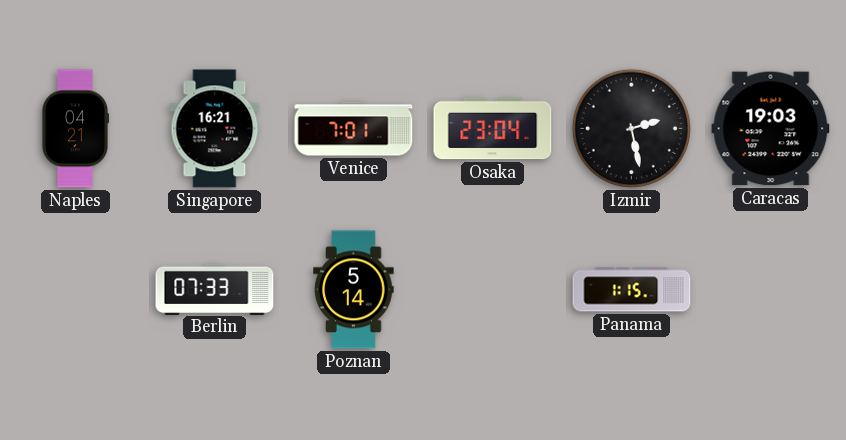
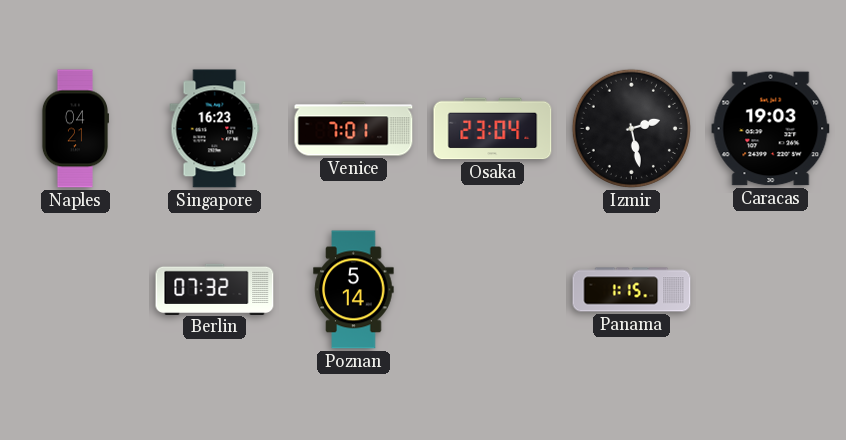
Singapore: 16:21 -> 16:23
Berlin: 07:33 -> 07:32
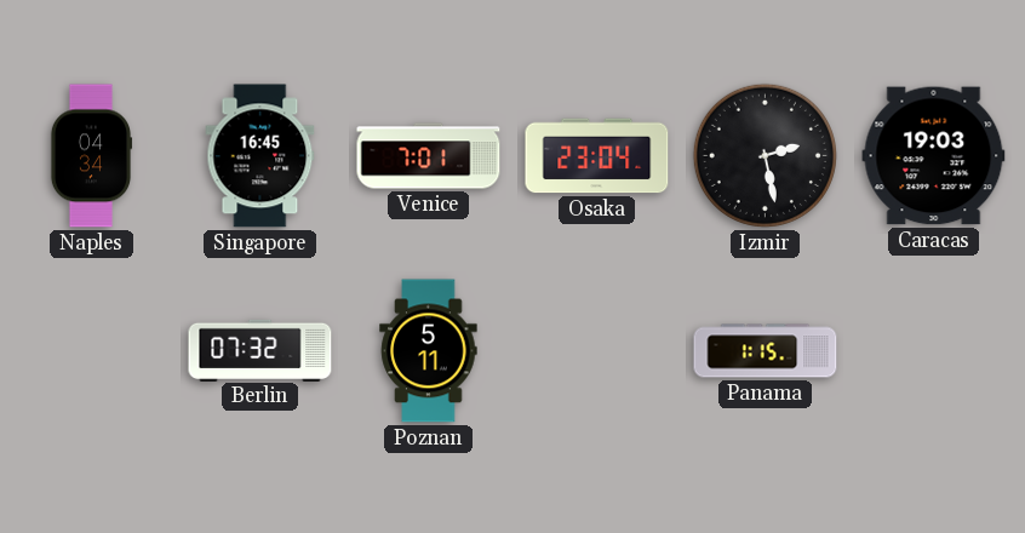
Naples: 04:21 -> 04:34
Singapore: 16:23 -> 16:45
Poznan: 5:14 -> 5:11
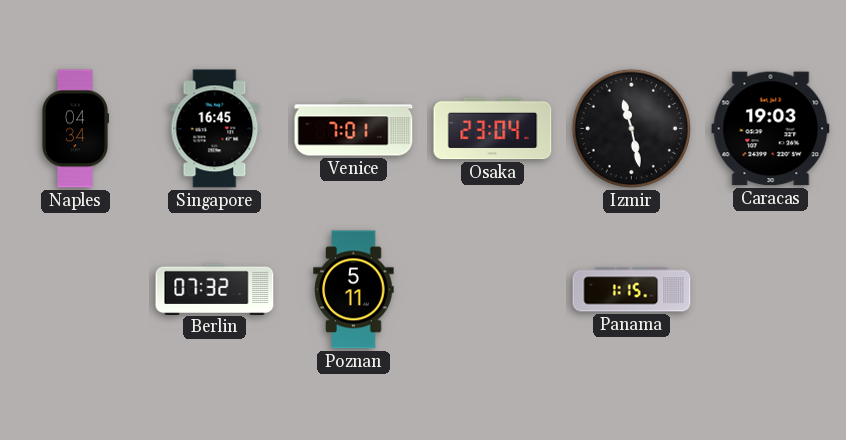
Izmir: 2:28 -> 11:28
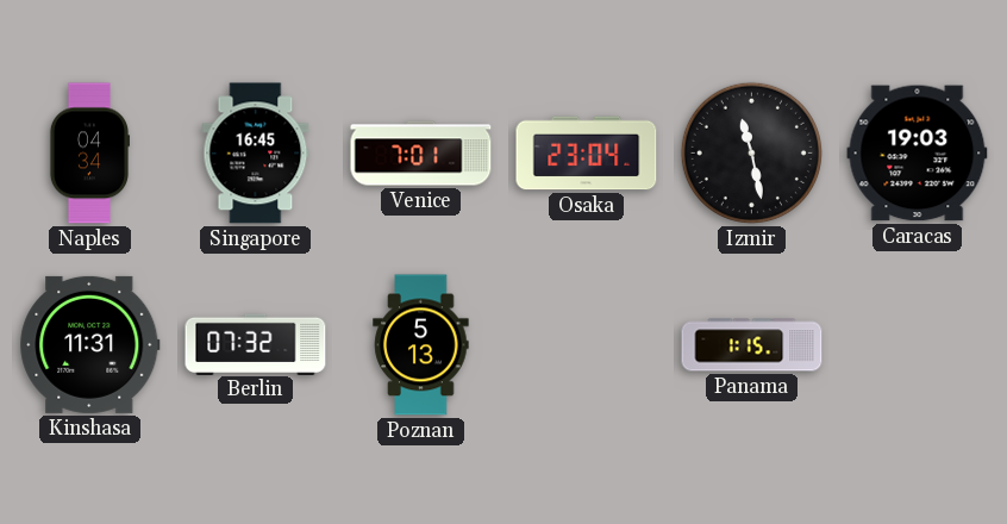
Kinshasa: none -> 11:31
Poznan: 5:11 -> 5:13
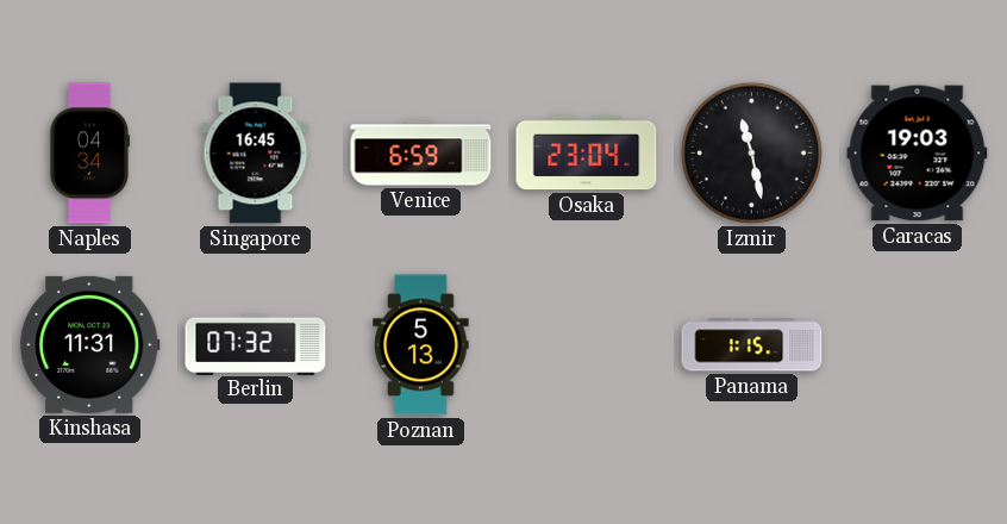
Venice: 7:01 -> 6:59
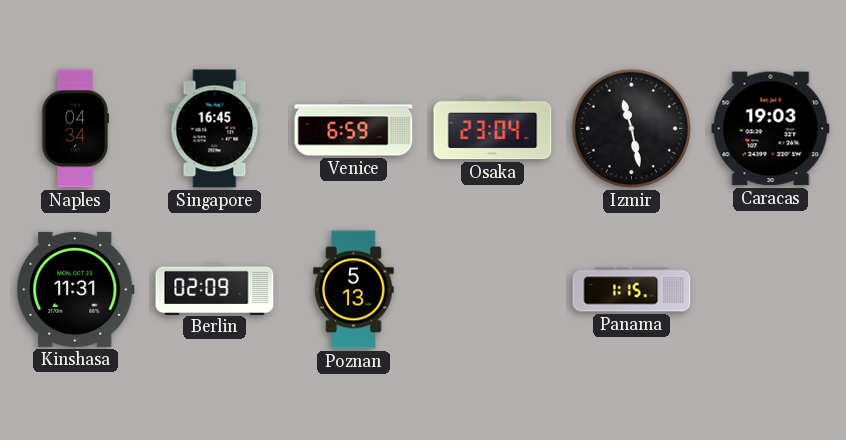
Berlin: 07:32 -> 02:09
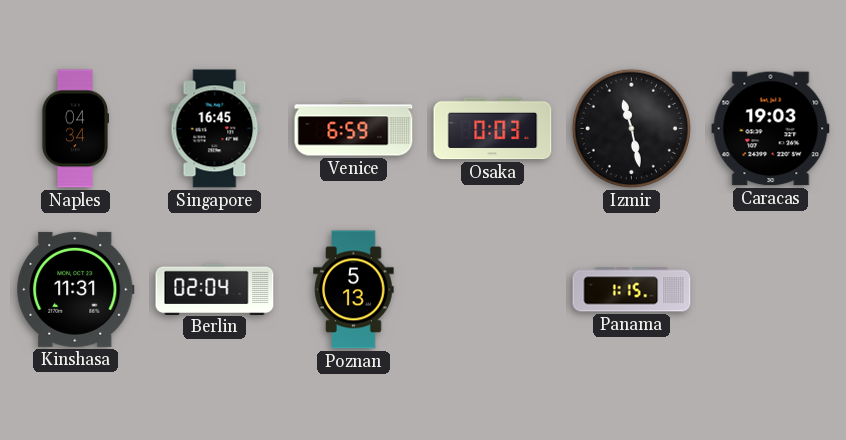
Osaka: 23:04 -> 0:03
Berlin: 02:09 -> 02:04
